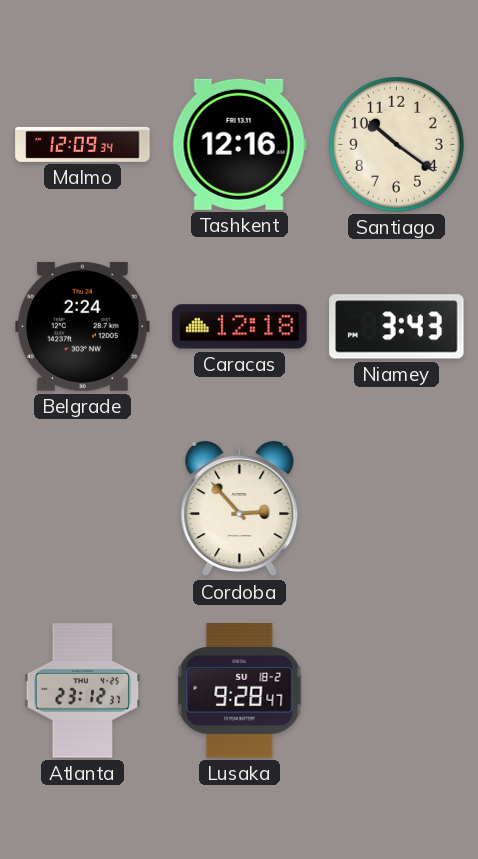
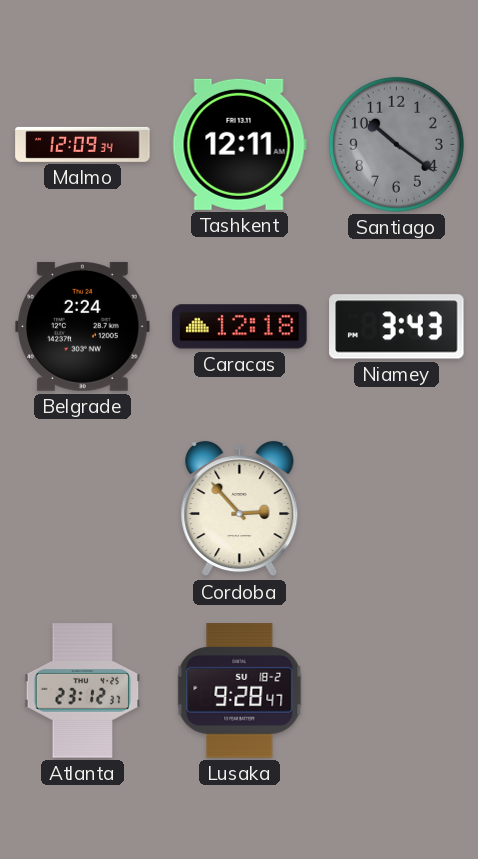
Tashkent: 12:16 -> 12:11
Santiago dial: cream -> grey
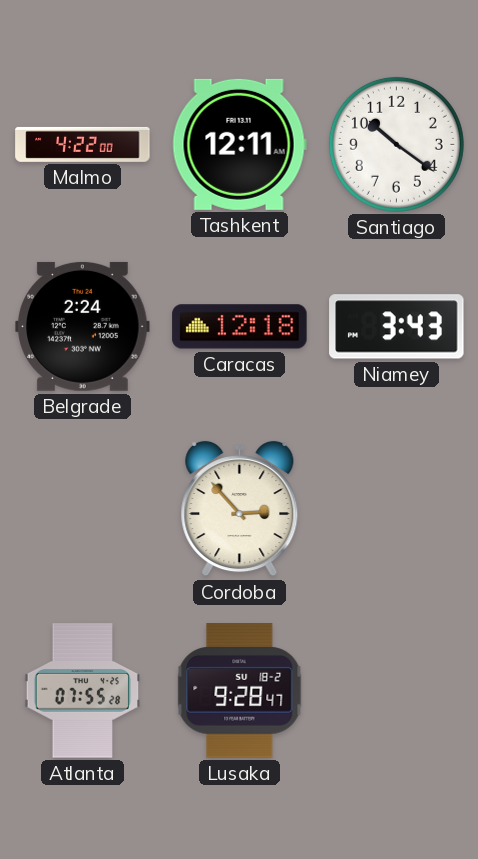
Malmo: 12:09 -> 4:22
Santiago dial: grey -> white
Atlanta: 23:12 -> 07:55
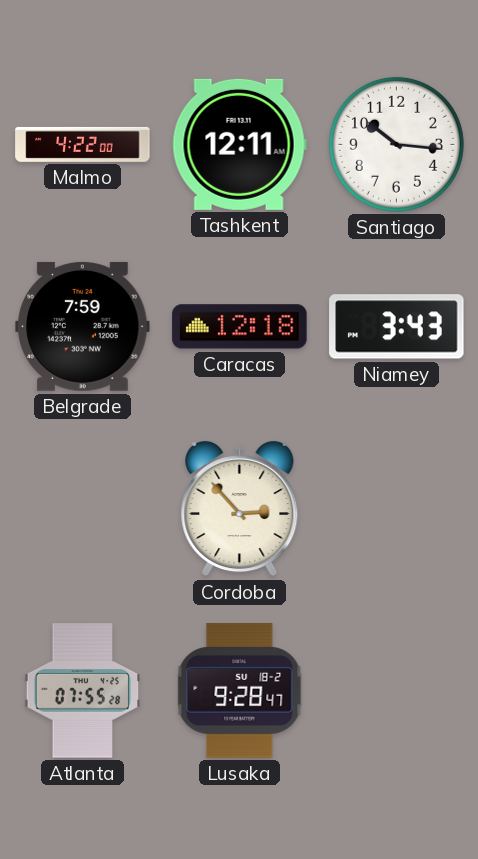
Santiago: 10:21 -> 10:16
Belgrade: 2:24 -> 7:59
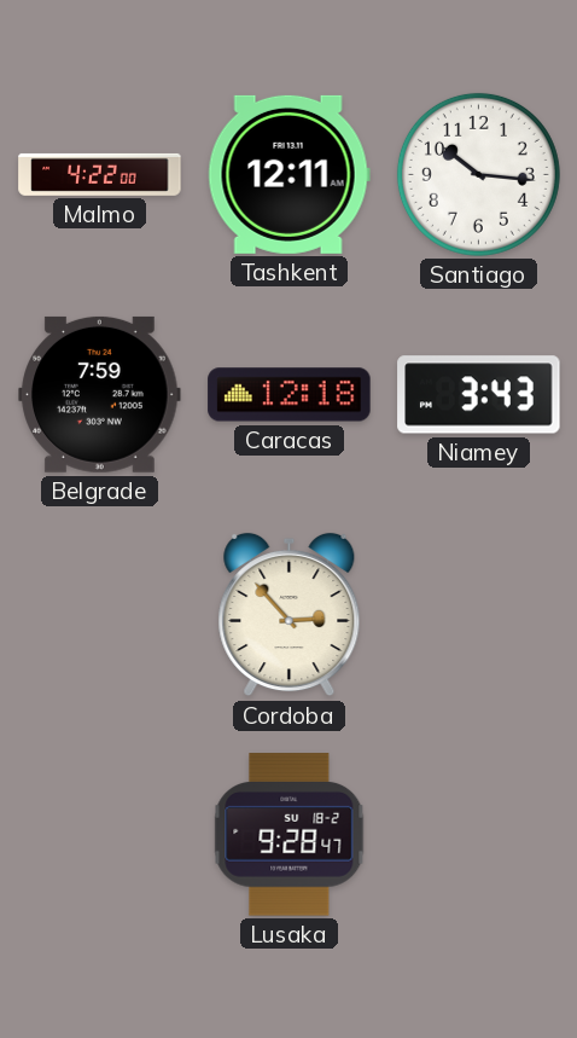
Atlanta: 07:55 -> none
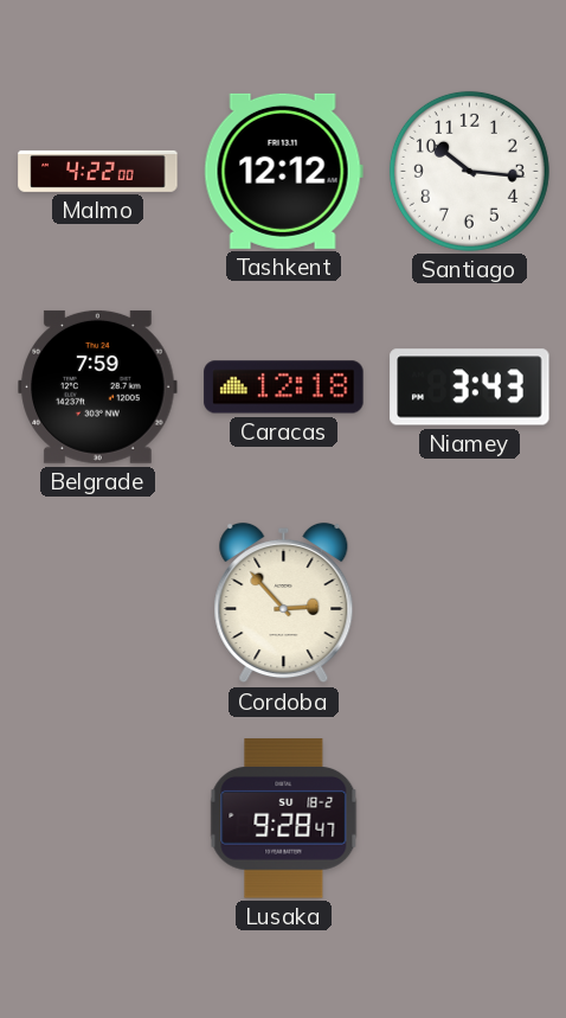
Tashkent: 12:11 -> 12:12
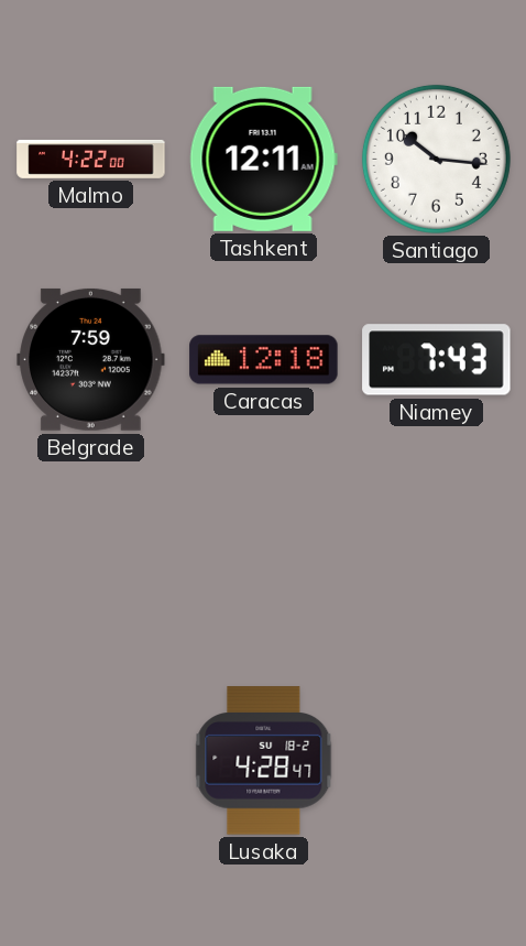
Tashkent: 12:12 -> 12:11
Niamey: 3:43 -> 7:43
Cordoba: 2:53 -> none
Lusaka: 9:28 -> 4:28
